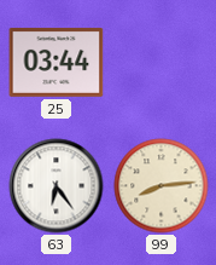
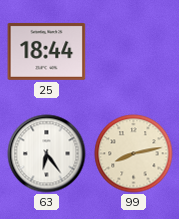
25: 03:44 -> 18:44
99: 8:14 -> 8:13
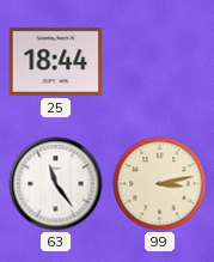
63: 6:24 -> 11:24
99: 8:13 -> 3:13
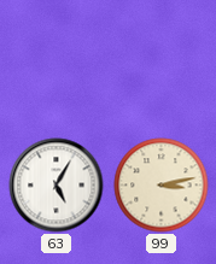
25: 18:44 -> none
63: 11:24 -> 5:05
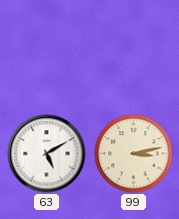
63: 5:05 -> 5:10
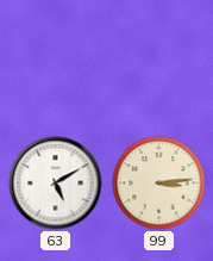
99: 3:13 -> 3:14
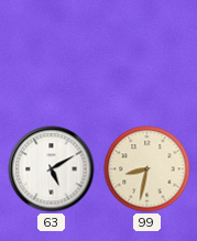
99: 3:14 -> 8:32
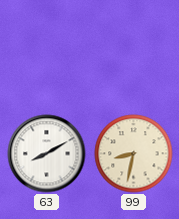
63: 5:10 -> 8:10
